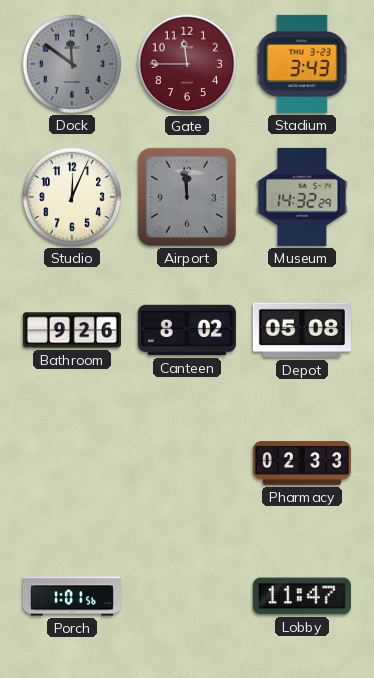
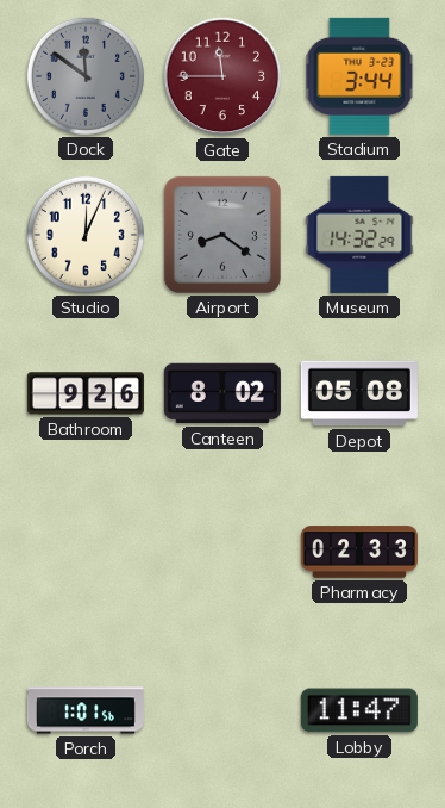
Stadium: 3:43 -> 3:44
Airport: 11:59 -> 8:21
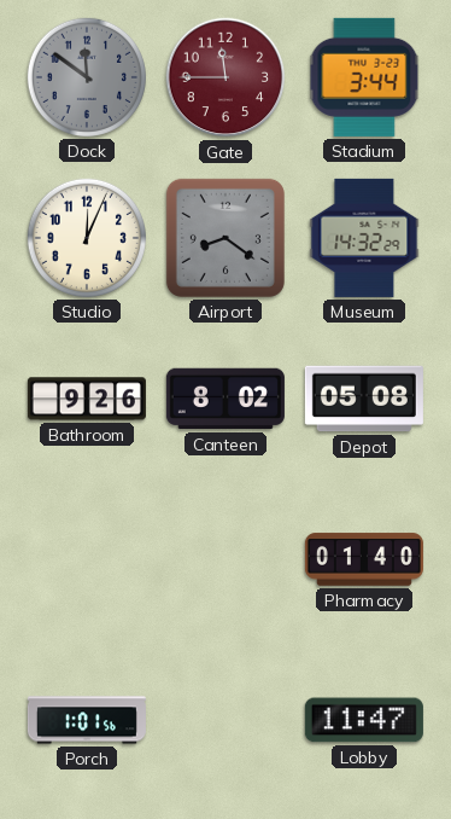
Pharmacy: 02:33 -> 01:40
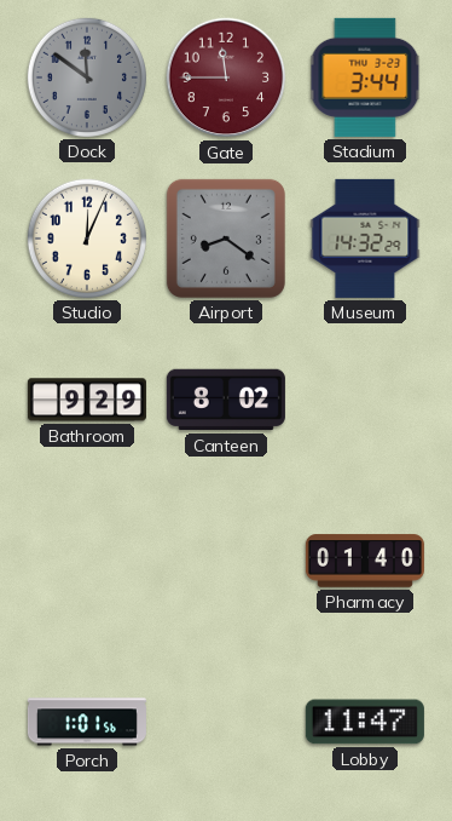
Bathroom: 9:26 -> 9:29
Depot: 05:08 -> none
